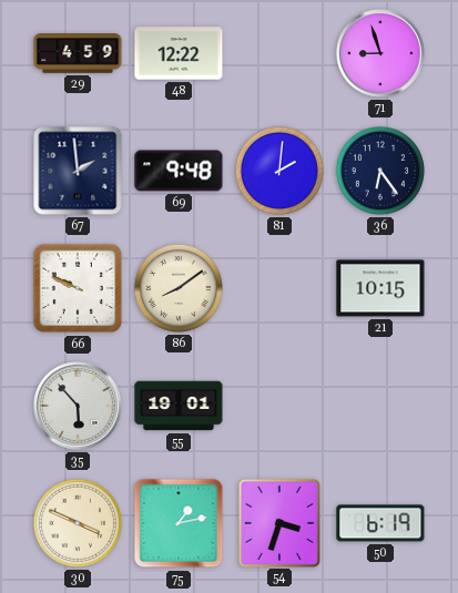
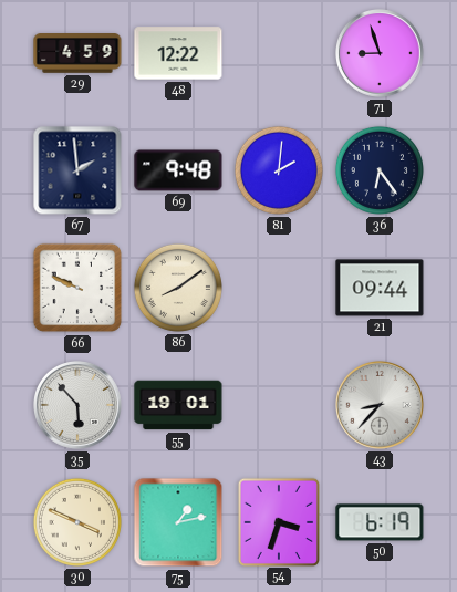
21: 10:15 -> 09:44
43: none -> 8:37
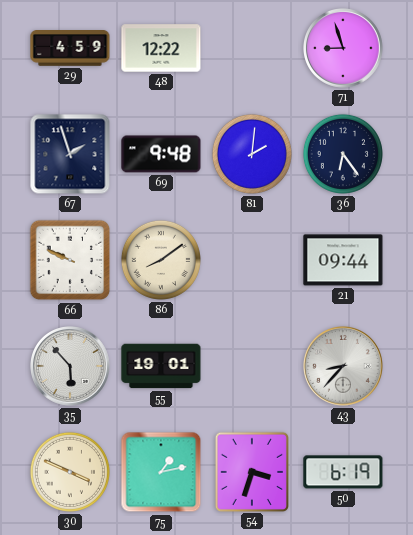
67: 1:59 -> 1:57
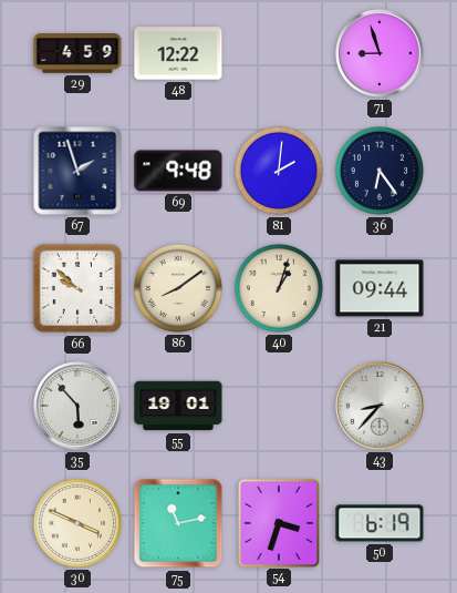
66: 9:49 -> 9:52
40: none -> 1:03
75: 1:13 -> 11:13
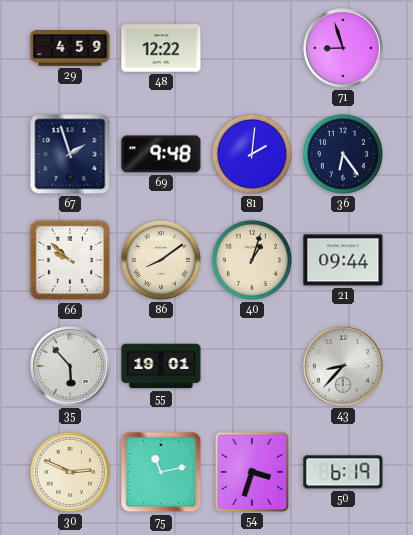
30: 3:49 -> 2:49
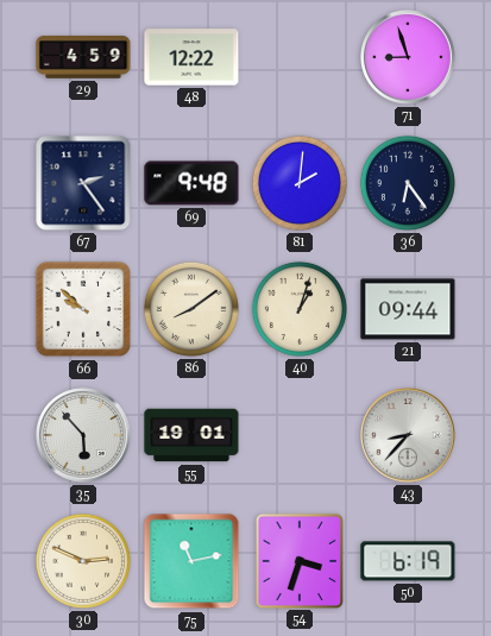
67: 1:57 -> 2:24
